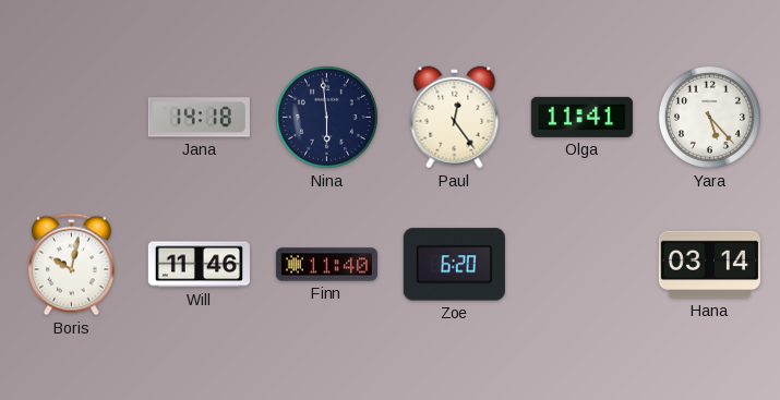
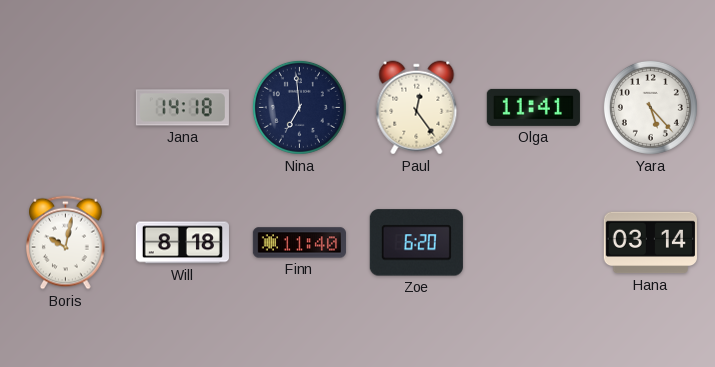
Nina: 5:59 -> 6:59
Will: 11:46 -> 8:18
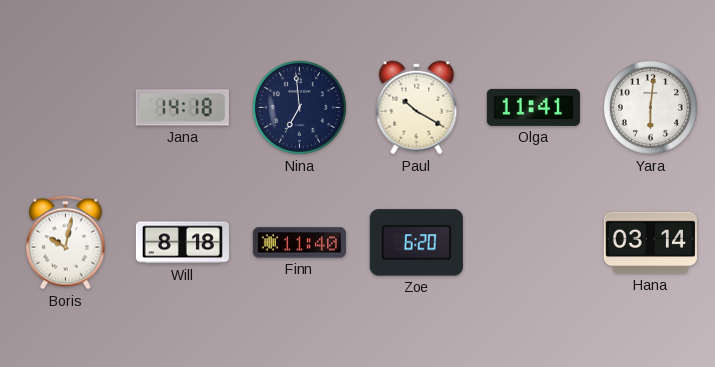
Paul: 12:24 -> 10:20
Yara: 5:23 -> 6:01
